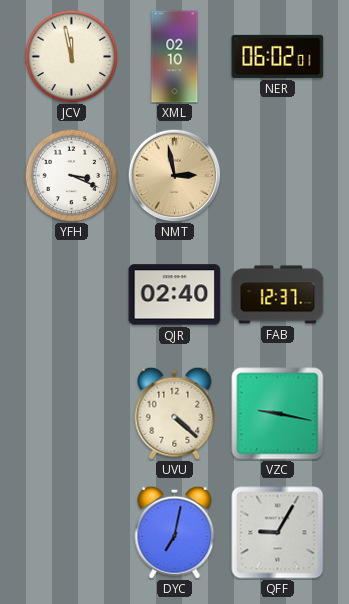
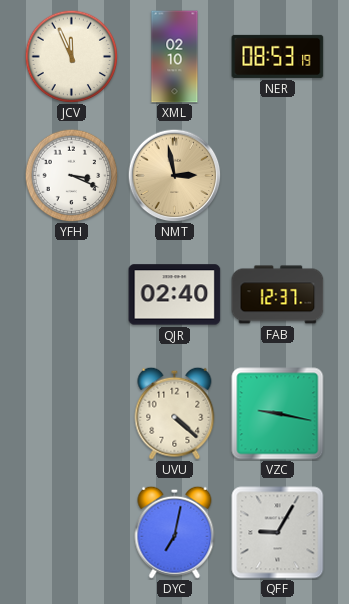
JCV: 11:58 -> 11:56
NER: 06:02 -> 08:53
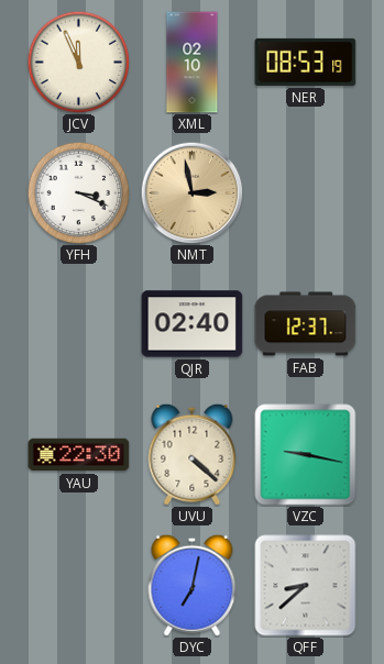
YAU: none -> 22:30
QFF: 9:05 -> 8:38
